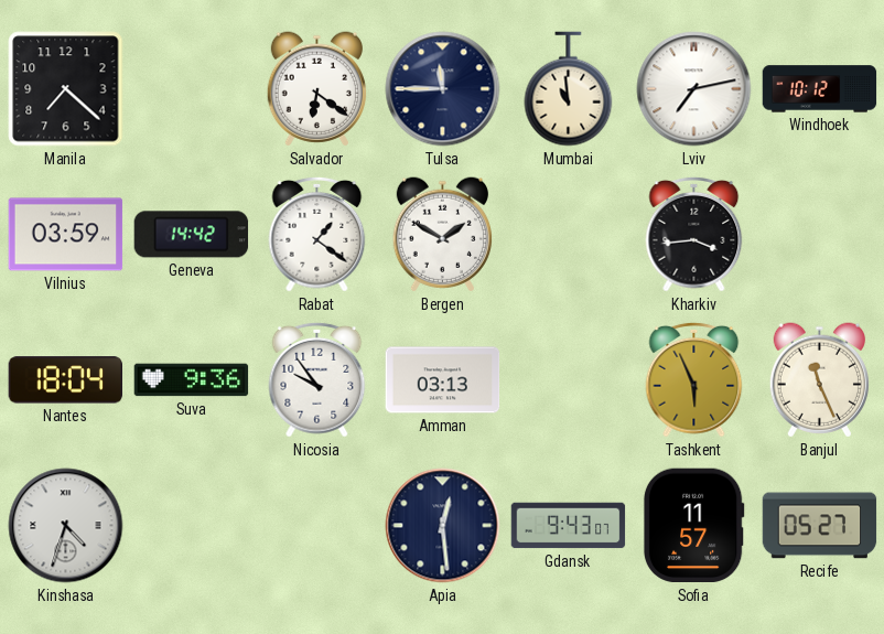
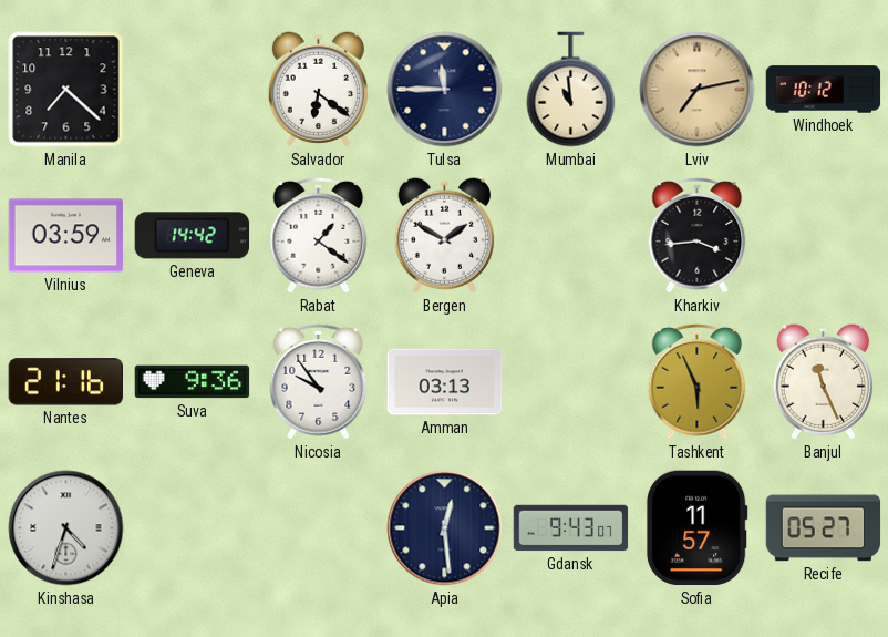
Lviv dial: white -> champagne
Nantes: 18:04 -> 21:16
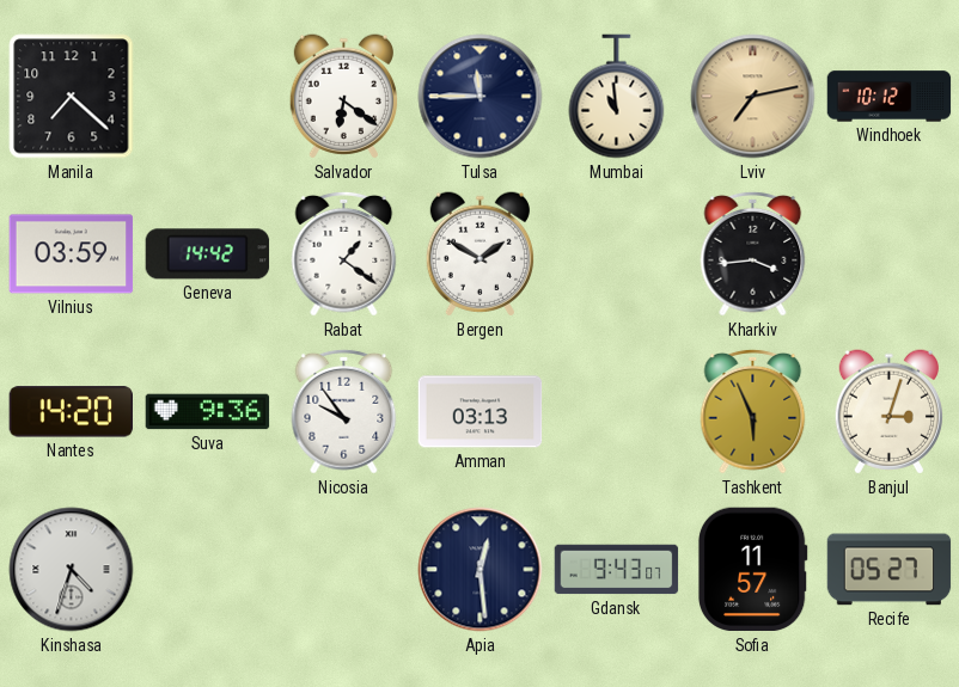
Nantes: 21:16 -> 14:20
Banjul: 11:26 -> 3:03
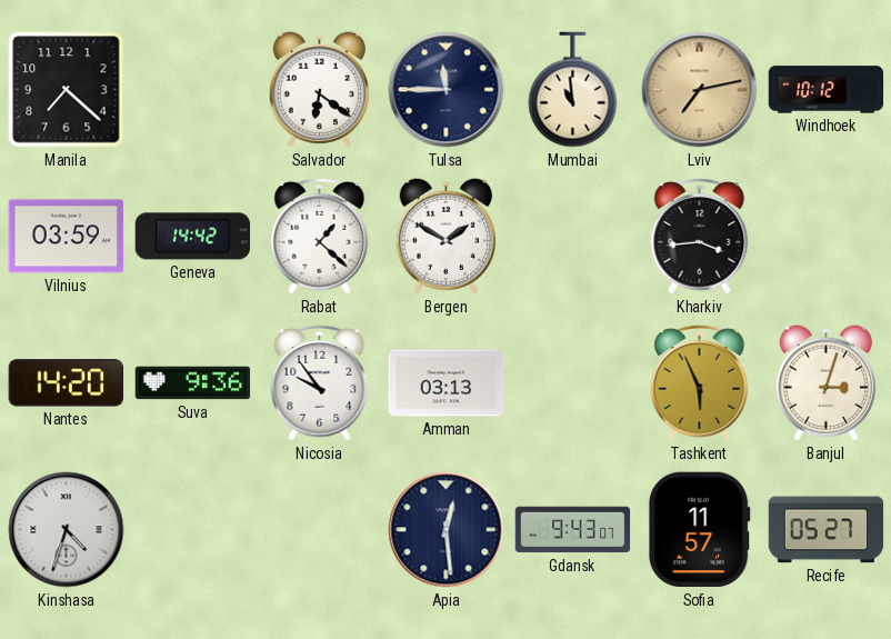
Rabat: 1:21 -> 1:22
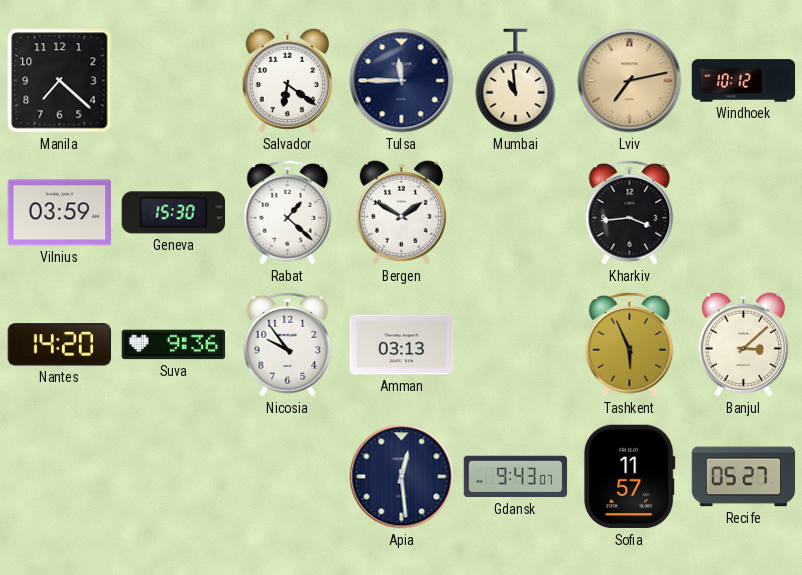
Geneva: 14:42 -> 15:30
Banjul: 3:03 -> 3:08
Kinshasa: 4:33 -> none
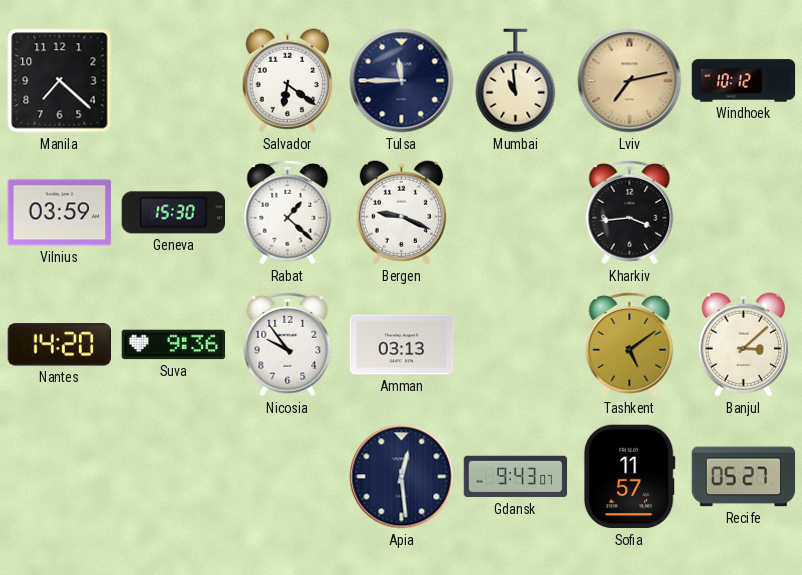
Bergen: 1:50 -> 9:19
Tashkent: 5:56 -> 5:09
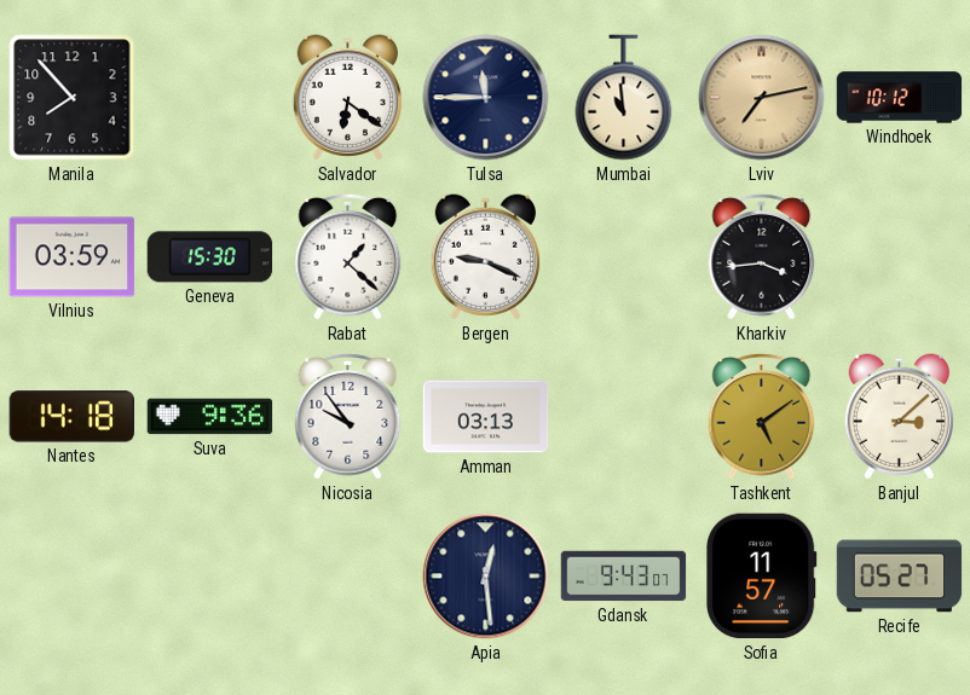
Manila: 7:22 -> 7:53
Nantes: 14:20 -> 14:18
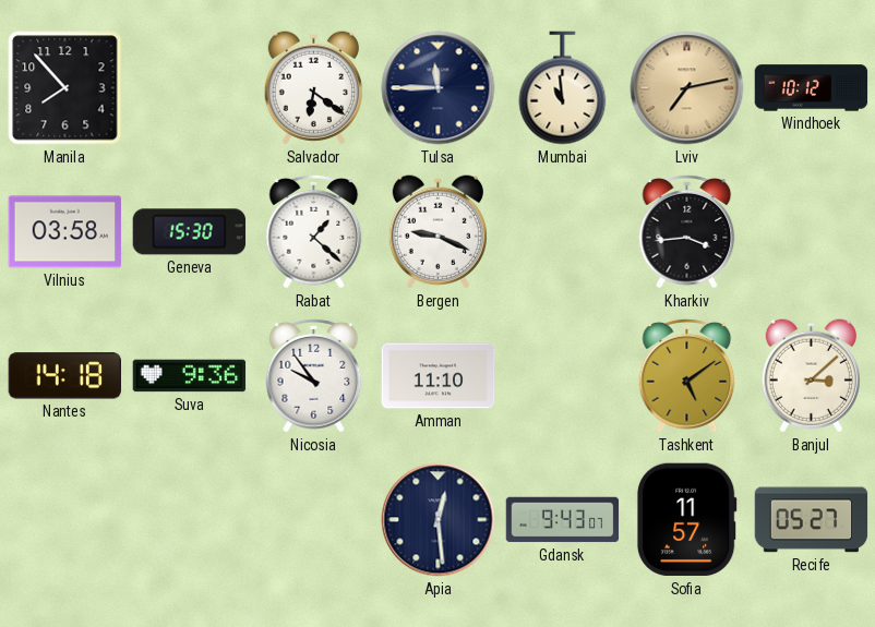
Vilnius: 03:59 -> 03:58
Amman: 03:13 -> 11:10
